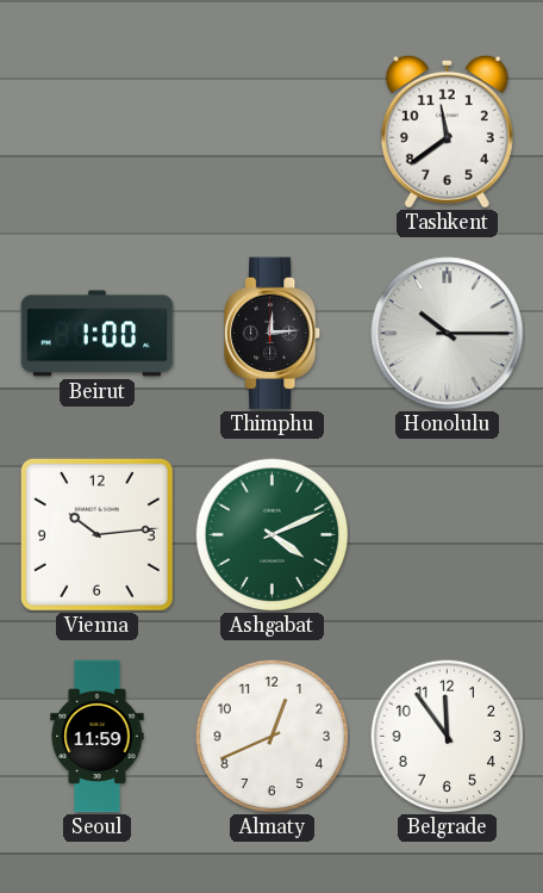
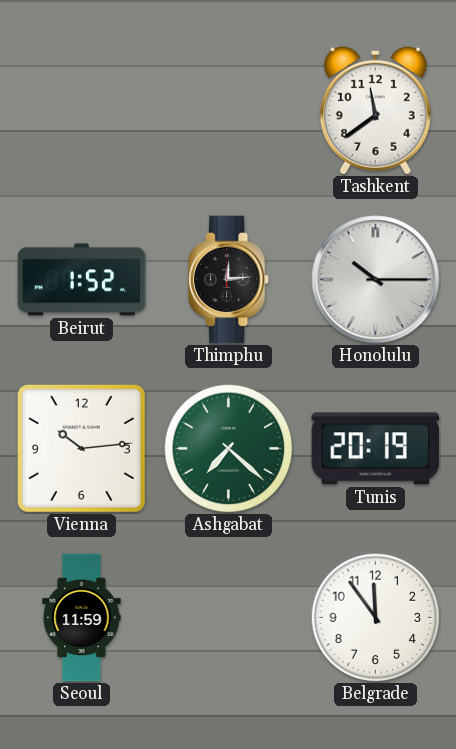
Beirut: 1:00 -> 1:52
Ashgabat: 4:11 -> 7:22
Tunis: none -> 20:19
Almaty: 12:41 -> none
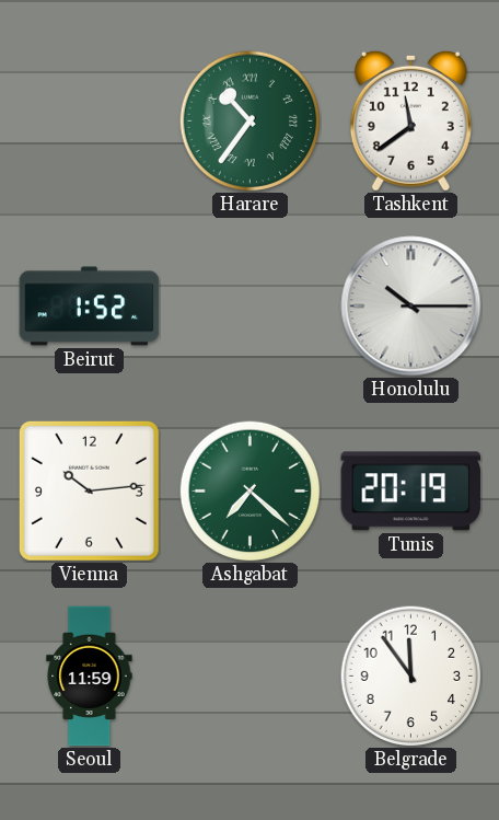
Harare: none -> 10:36
Thimphu: 12:14 -> none
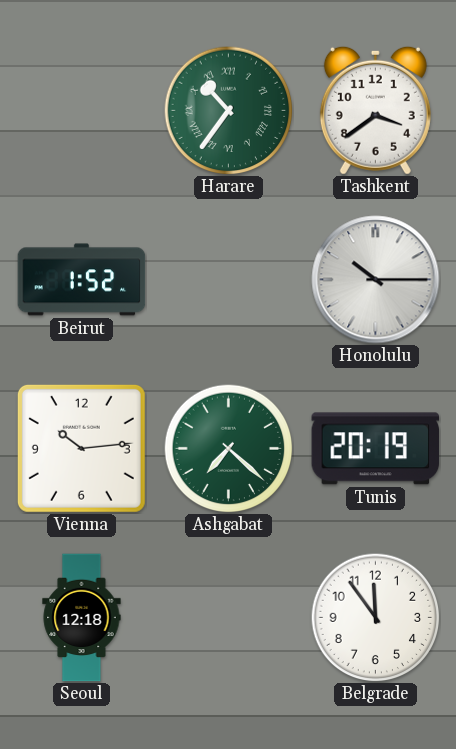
Tashkent: 11:39 -> 3:39
Seoul: 11:59 -> 12:18
